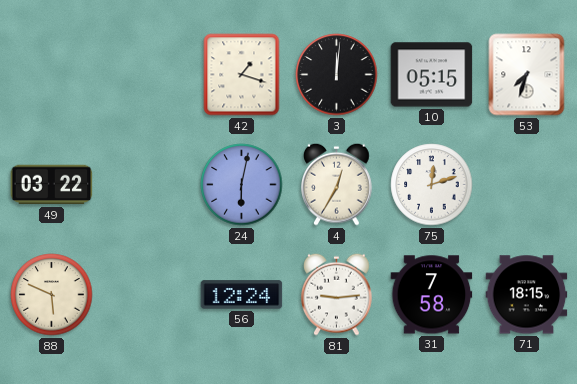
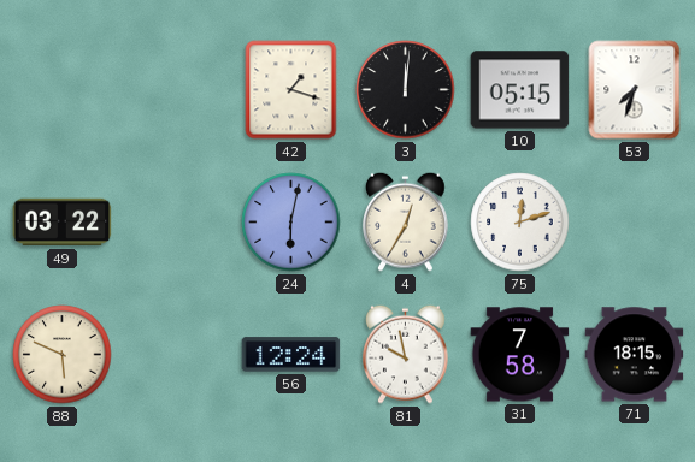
81: 9:14 -> 9:58
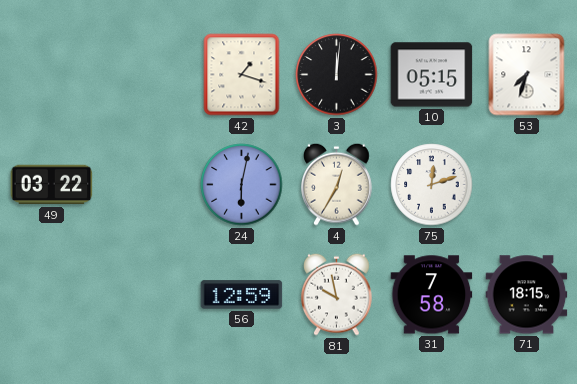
88: 5:49 -> none
56: 12:24 -> 12:59
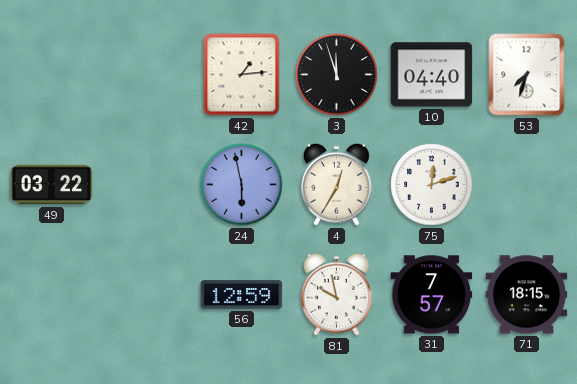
42: 1:18 -> 1:14
3: 12:01 -> 11:57
10: 05:15 -> 04:40
24: 6:02 -> 5:58
31: 7:58 -> 7:57
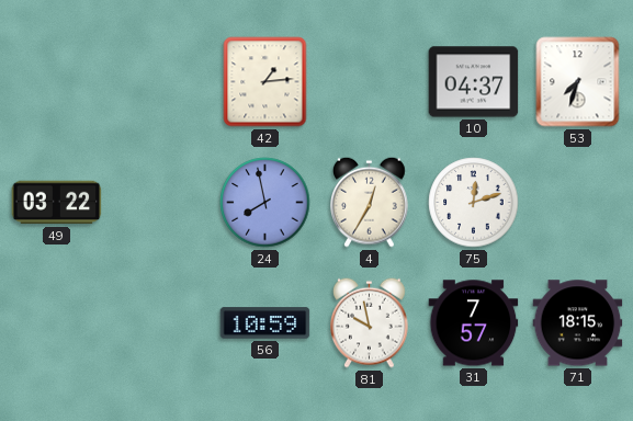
3: 11:57 -> none
10: 04:40 -> 04:37
24: 5:58 -> 7:58
56: 12:59 -> 10:59
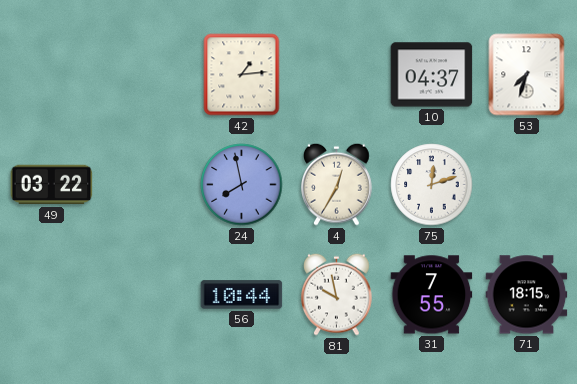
56: 10:59 -> 10:44
31: 7:57 -> 7:55
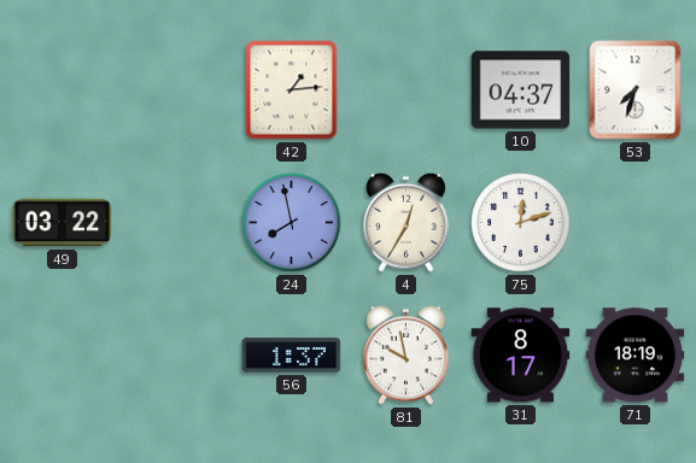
56: 10:44 -> 1:37
31: 7:55 -> 8:17
71: 18:15 -> 18:19
